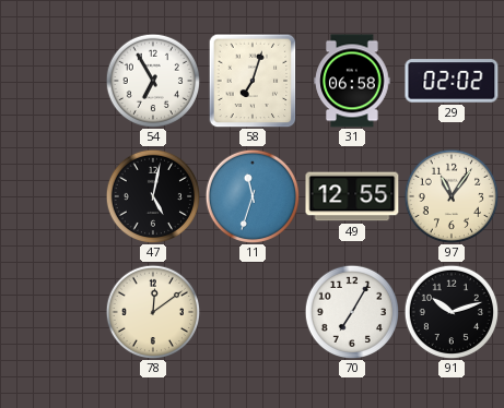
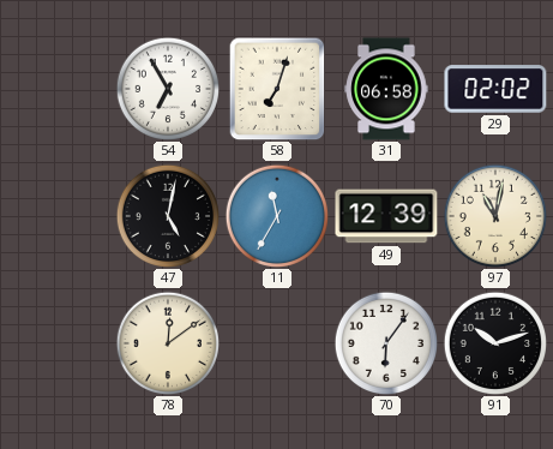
11: 11:33 -> 11:35
49: 12:55 -> 12:39
97: 11:06 -> 11:02
70: 7:05 -> 6:06
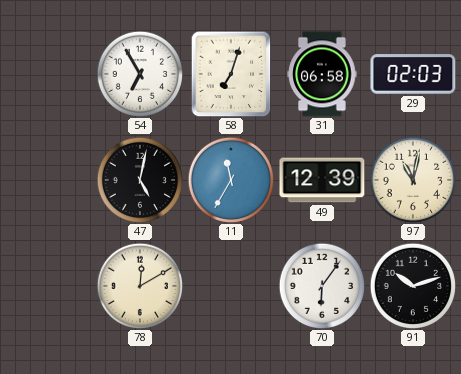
29: 02:02 -> 02:03
78: 12:09 -> 12:10
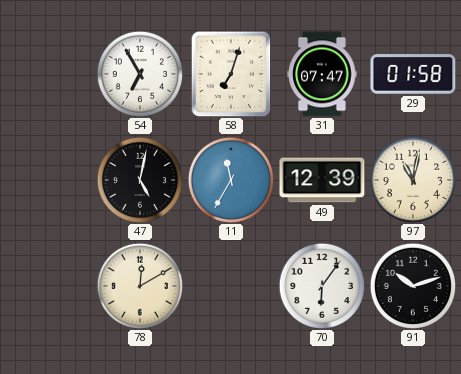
31: 06:58 -> 07:47
29: 02:03 -> 01:58
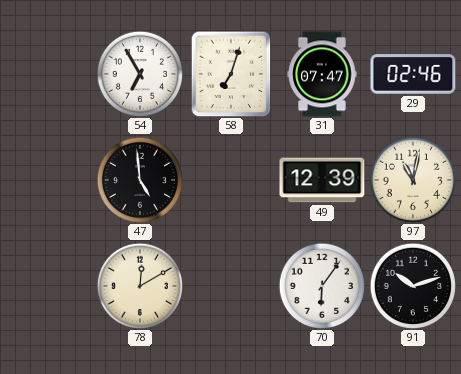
29: 01:58 -> 02:46
47: 5:02 -> 4:59
11: 11:35 -> none
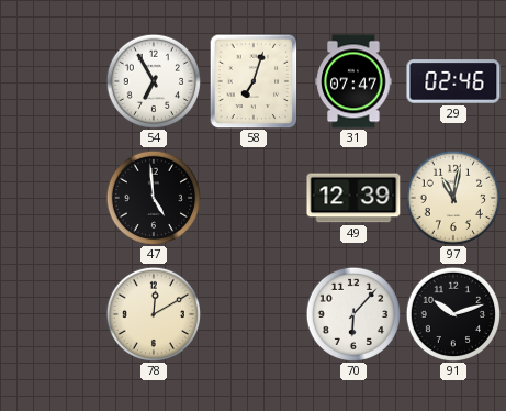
70: 6:06 -> 6:07
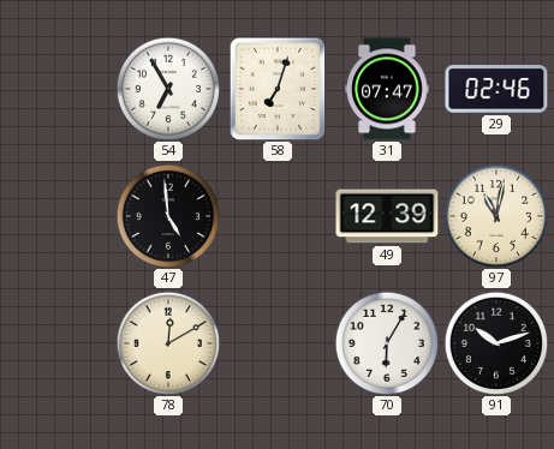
70: 6:07 -> 6:05
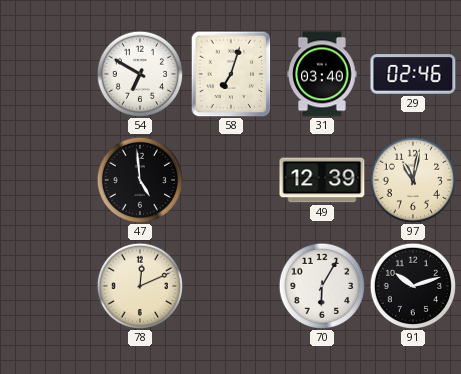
54: 6:55 -> 6:50
31: 07:47 -> 03:40
78: 12:10 -> 12:11
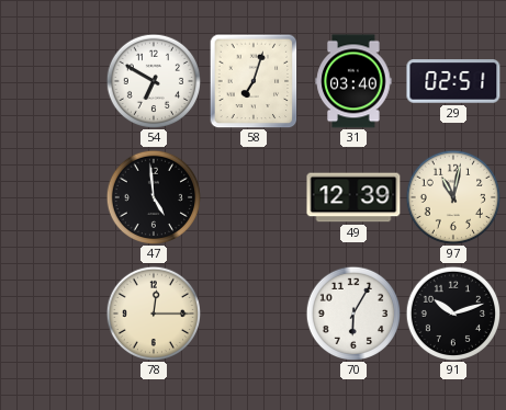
29: 02:46 -> 02:51
78: 12:11 -> 12:15
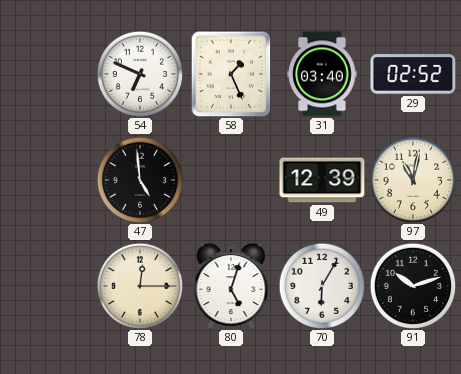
54: 6:50 -> 6:49
58: 7:03 -> 1:26
29: 02:51 -> 02:52
80: none -> 5:03
